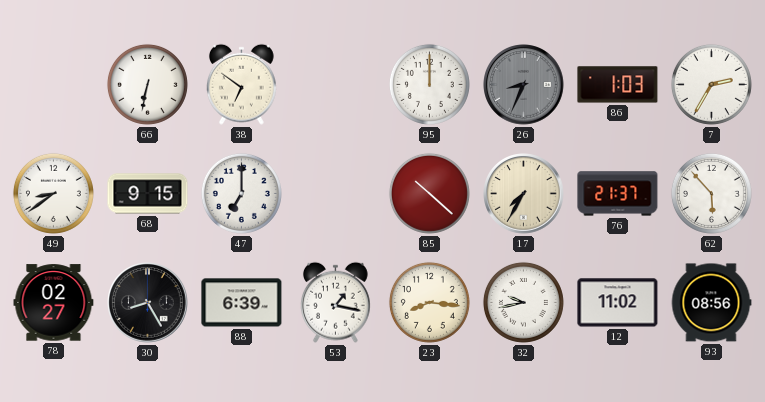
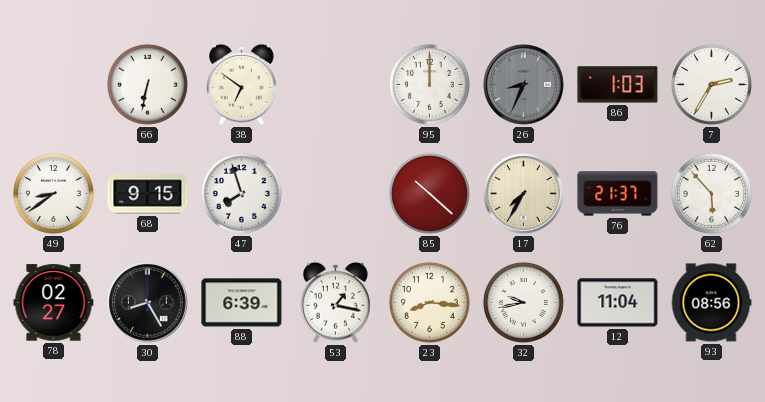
47: 7:00 -> 7:57
12: 11:02 -> 11:04
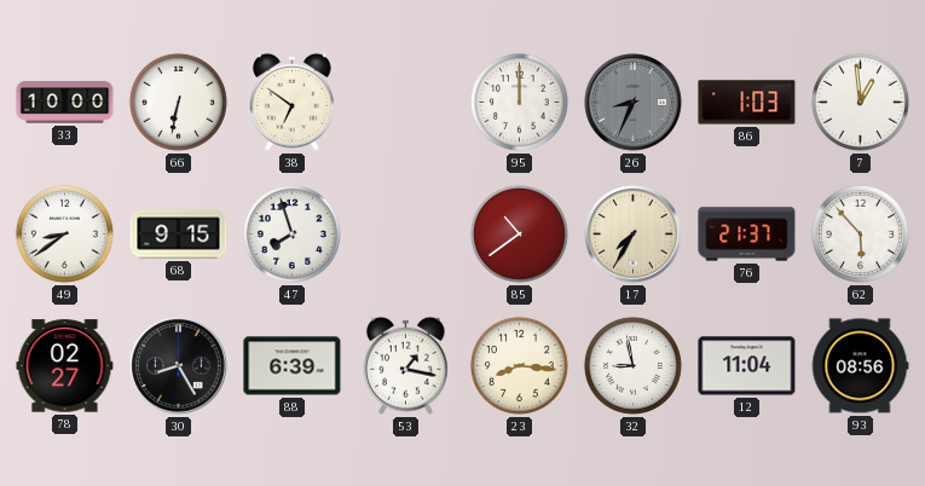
33: none -> 10:00
7: 2:35 -> 12:59
85: 10:22 -> 10:39
32: 9:43 -> 8:58
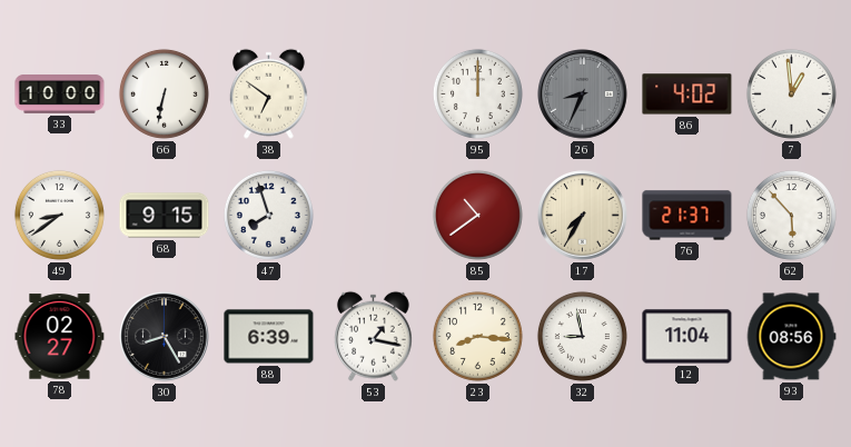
86: 1:03 -> 4:02
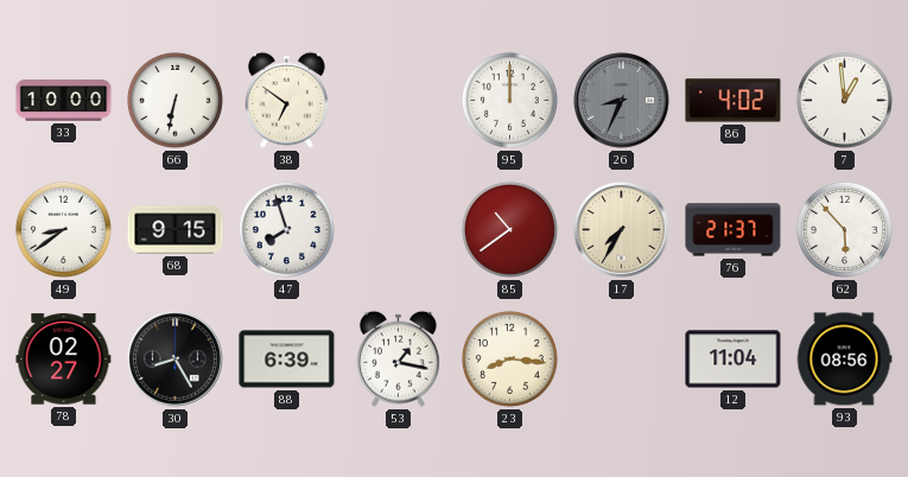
32: 8:58 -> none
